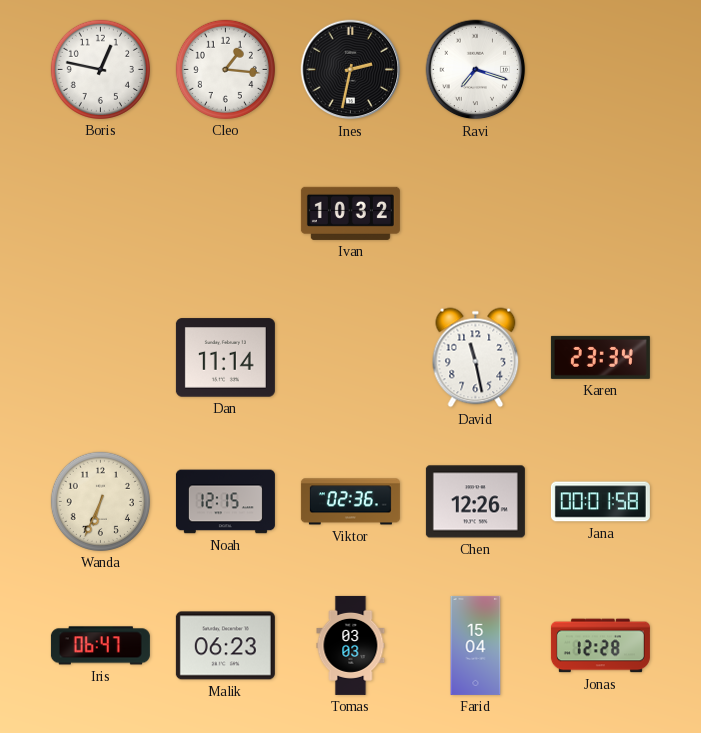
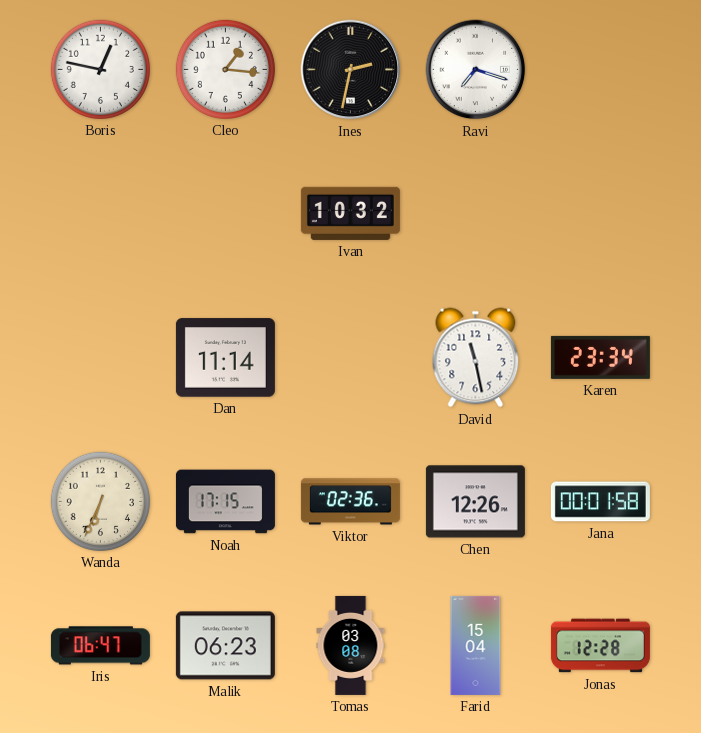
Noah: 12:15 -> 17:15
Tomas: 03:03 -> 03:08
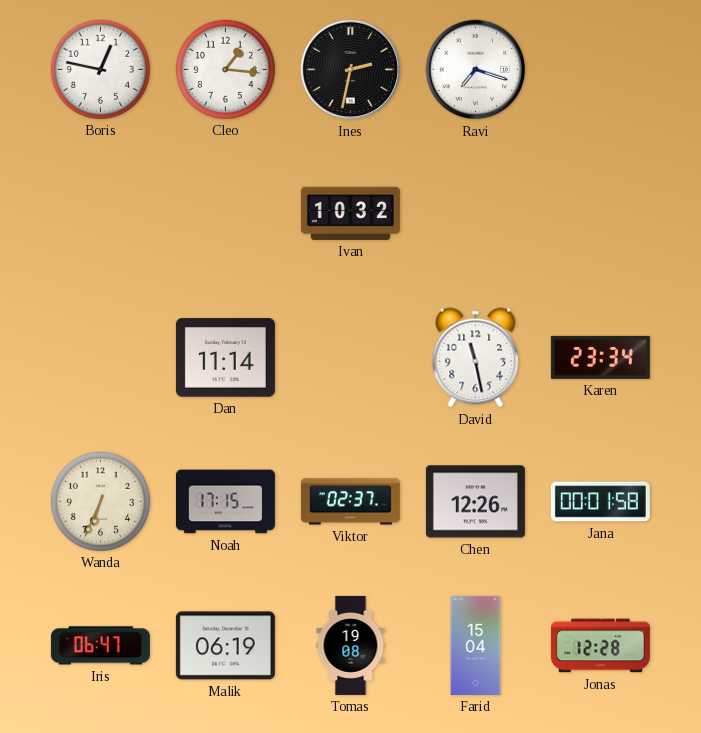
Viktor: 02:36 -> 02:37
Malik: 06:23 -> 06:19
Tomas: 03:08 -> 19:08
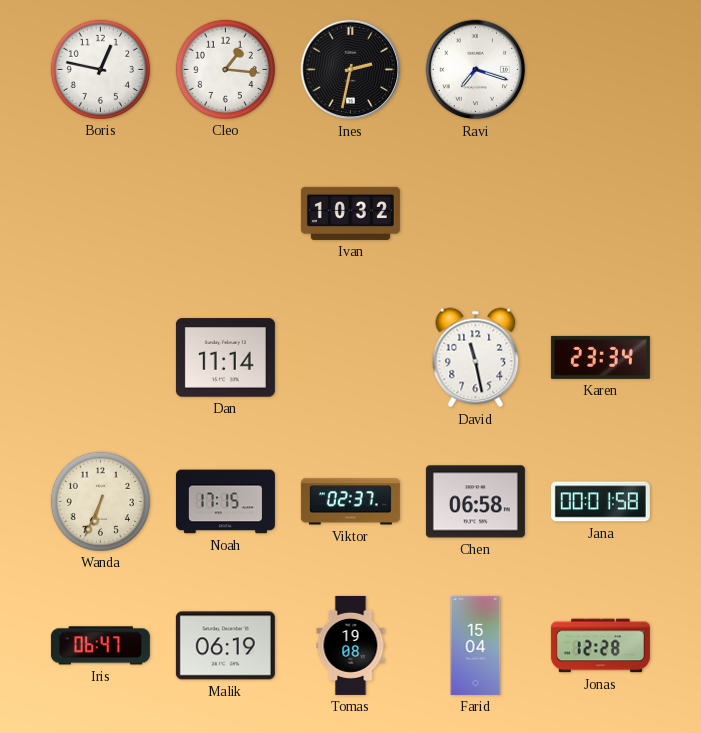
Chen: 12:26 -> 06:58
